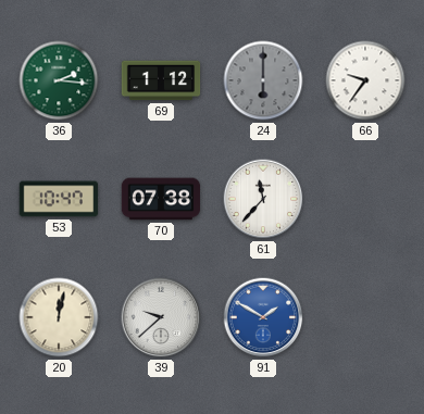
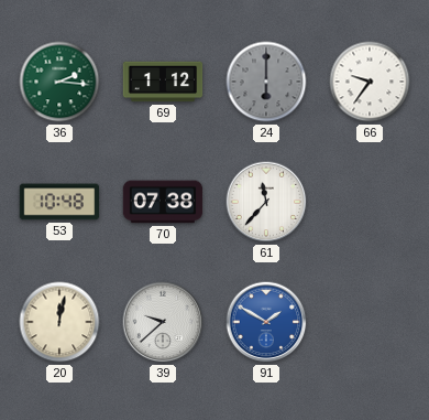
53: 10:47 -> 10:48
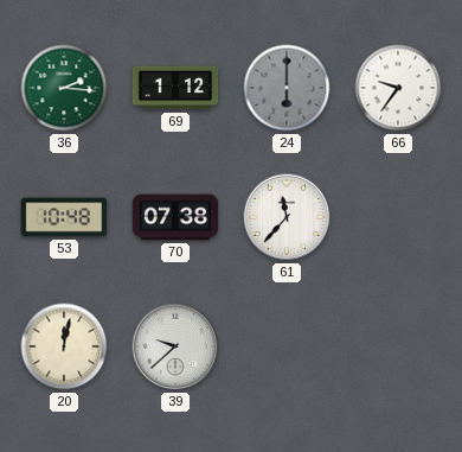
91: 1:50 -> none
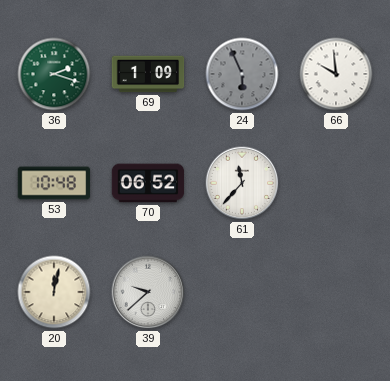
36: 2:16 -> 2:18
69: 1:12 -> 1:09
24: 6:00 -> 5:56
66: 9:36 -> 9:59
70: 07:38 -> 06:52
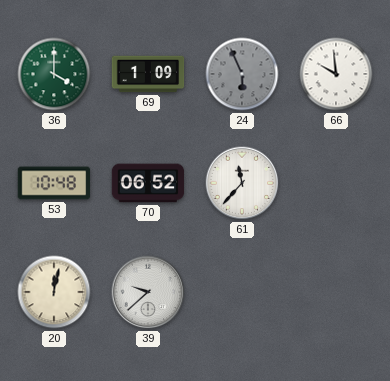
36: 2:18 -> 4:00
